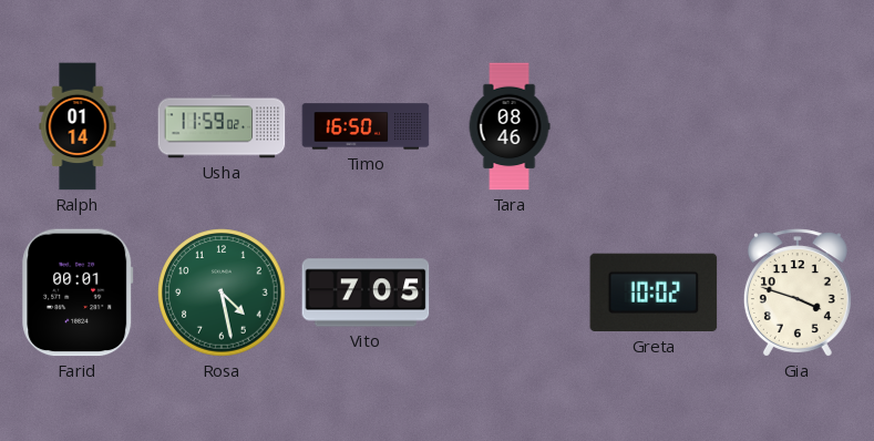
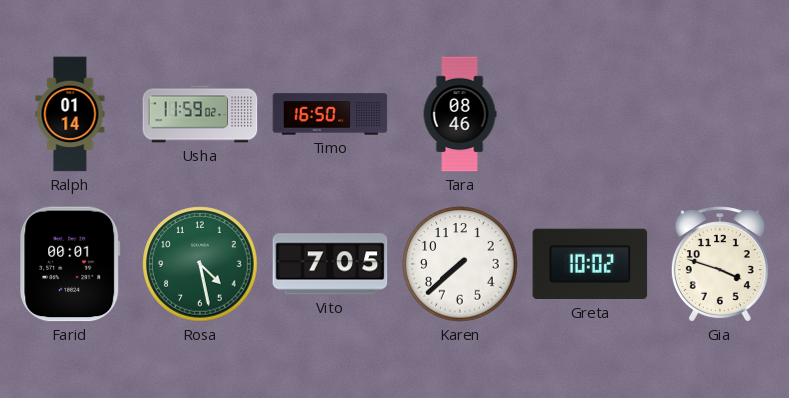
Karen: none -> 7:38
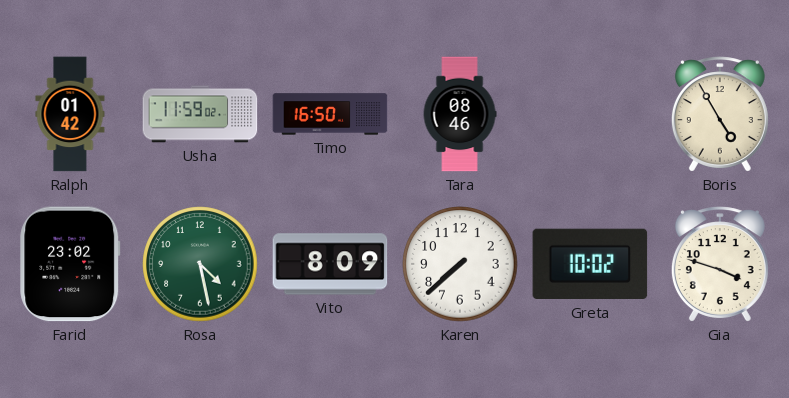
Ralph: 01:14 -> 01:42
Boris: none -> 4:55
Farid: 00:01 -> 23:02
Vito: 7:05 -> 8:09
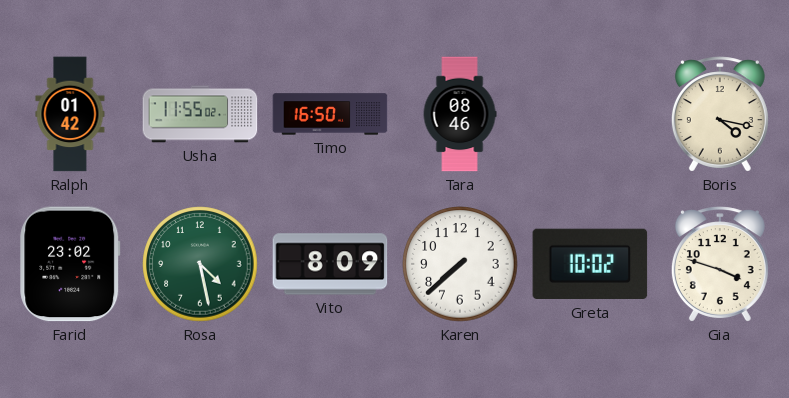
Usha: 11:59 -> 11:55
Boris: 4:55 -> 4:17
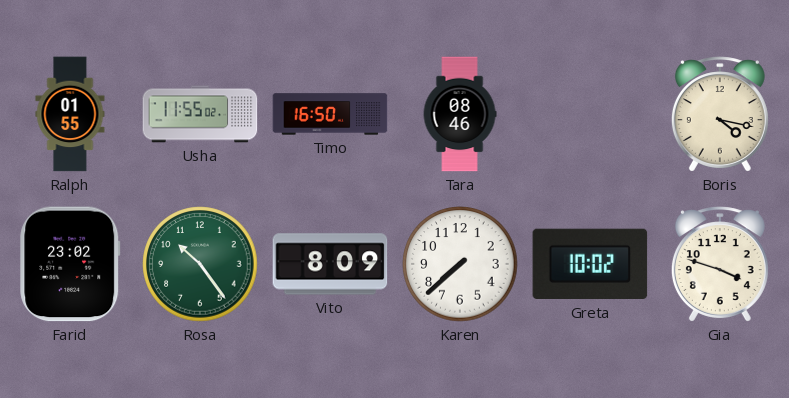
Ralph: 01:42 -> 01:55
Rosa: 4:28 -> 10:24
